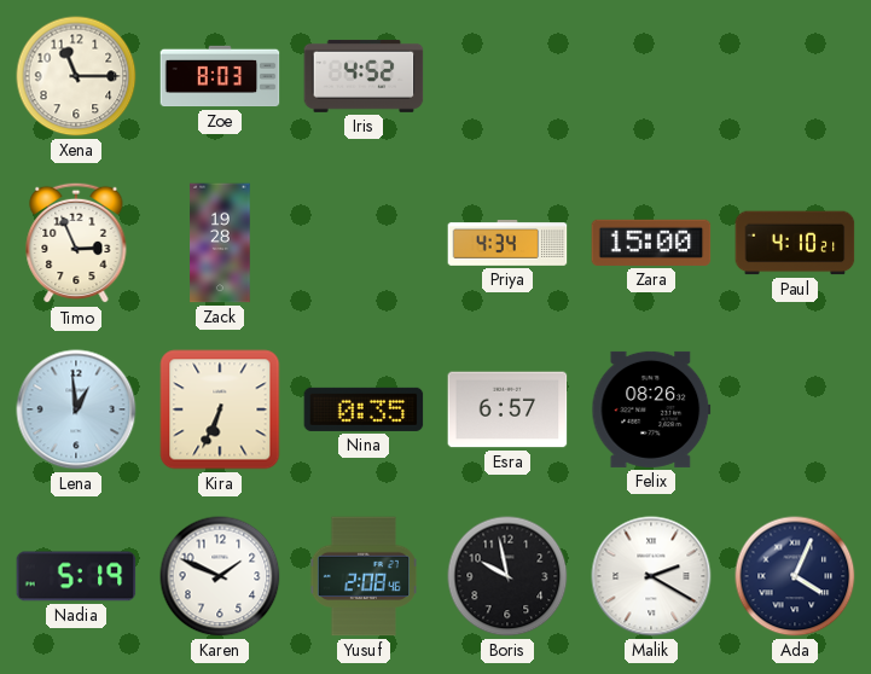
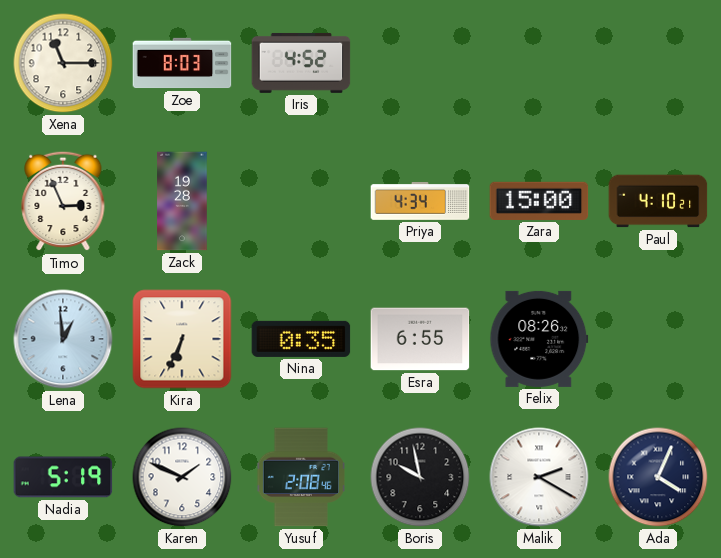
Esra: 6:57 -> 6:55
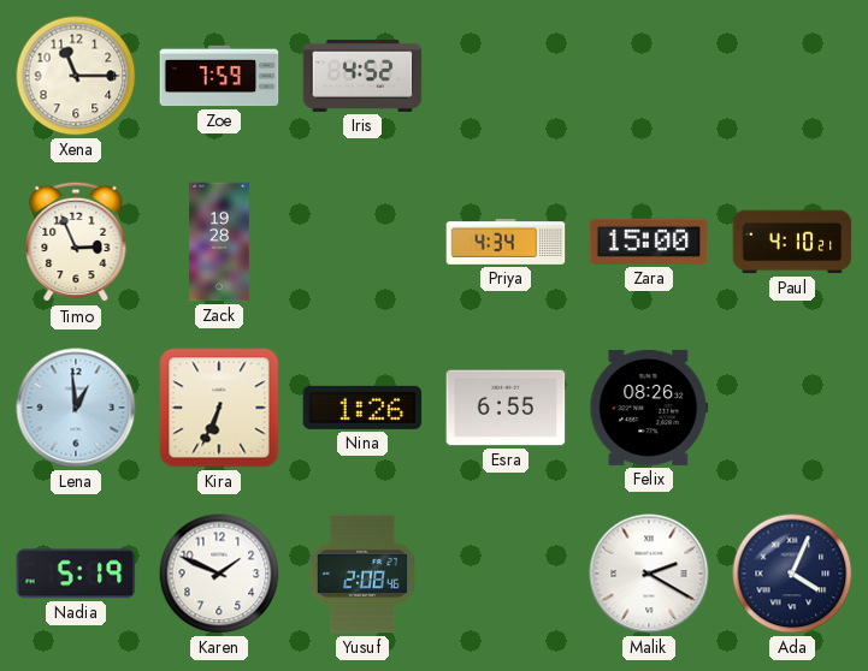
Zoe: 8:03 -> 7:59
Nina: 0:35 -> 1:26
Boris: 9:58 -> none
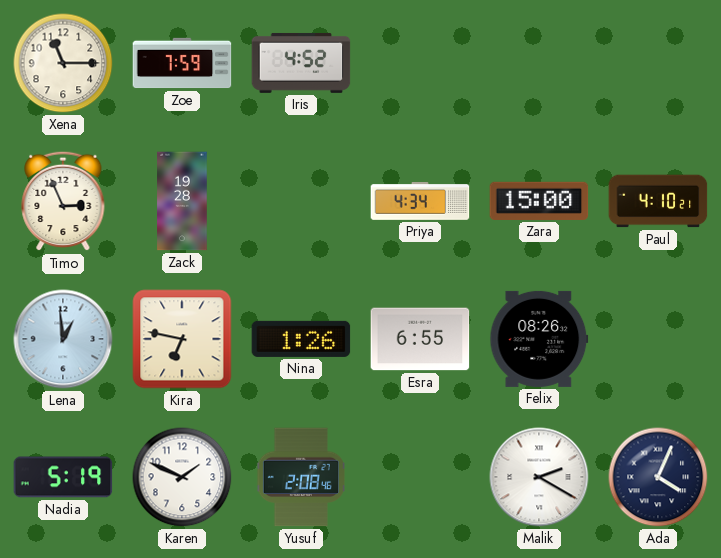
Kira: 6:34 -> 6:47
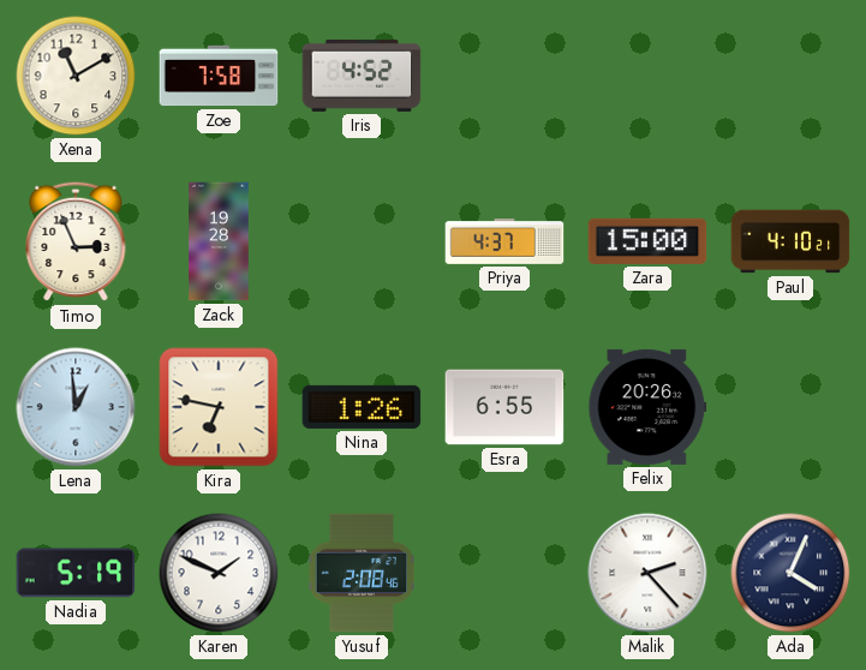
Xena: 11:15 -> 11:10
Zoe: 7:59 -> 7:58
Priya: 4:34 -> 4:37
Felix: 08:26 -> 20:26
Malik: 2:20 -> 2:23
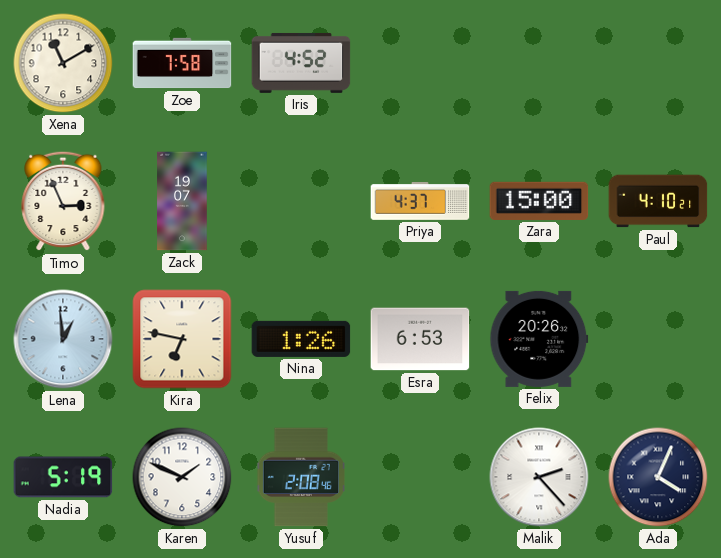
Zack: 19:28 -> 19:07
Esra: 6:55 -> 6:53
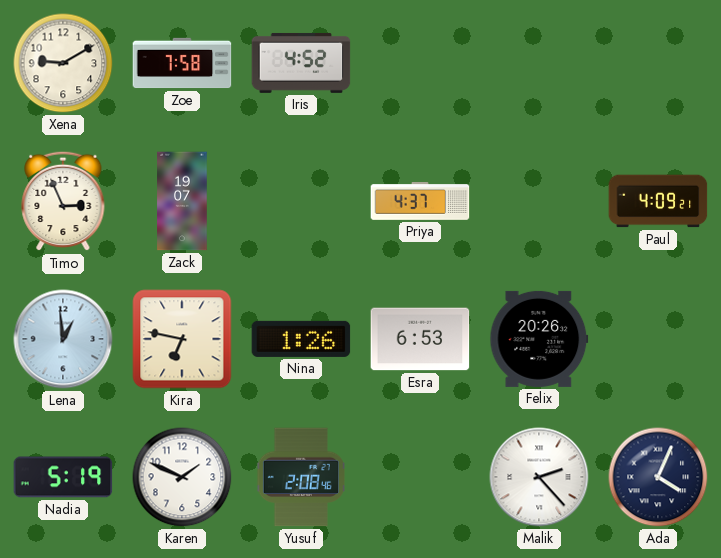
Xena: 11:10 -> 9:10
Zara: 15:00 -> none
Paul: 4:10 -> 4:09
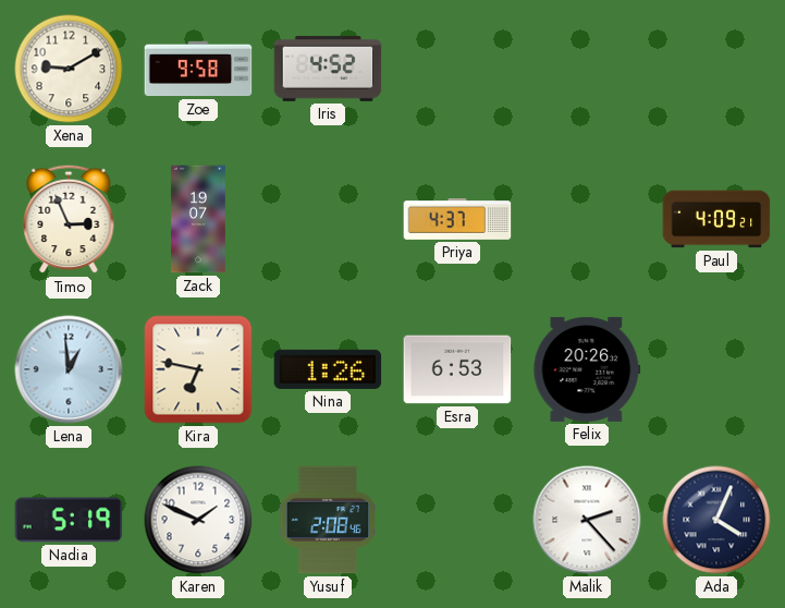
Zoe: 7:58 -> 9:58
